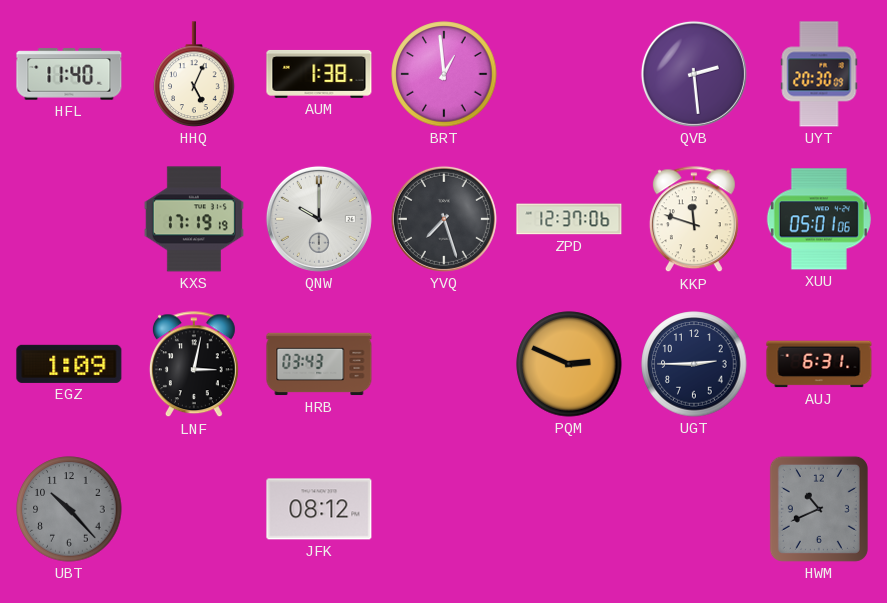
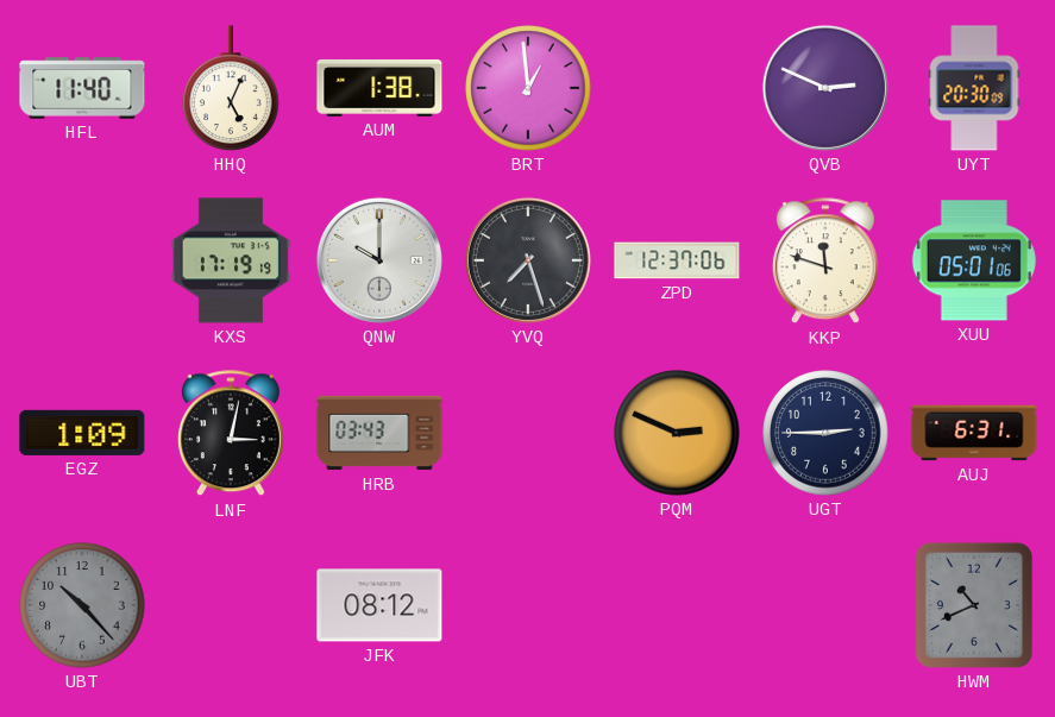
QVB: 2:29 -> 2:49
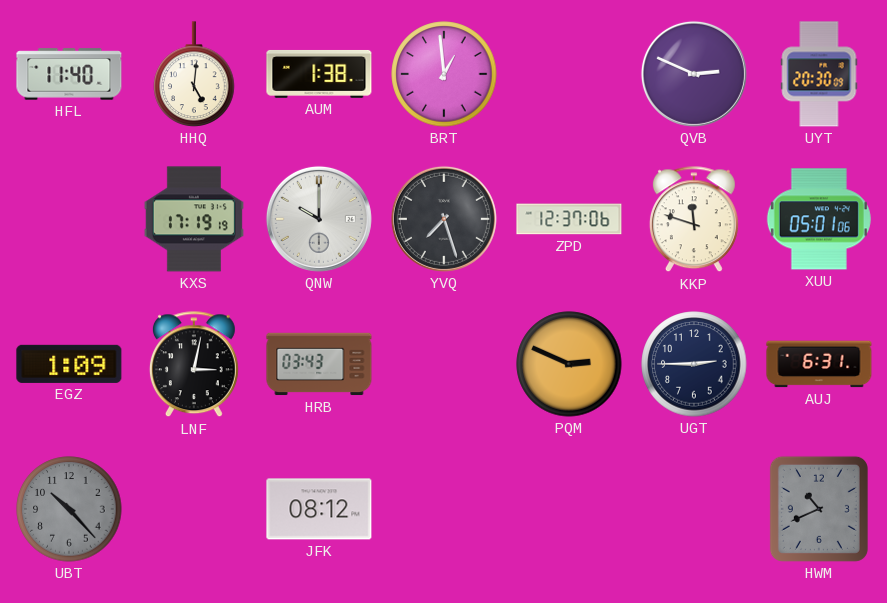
HHQ: 5:04 -> 5:01
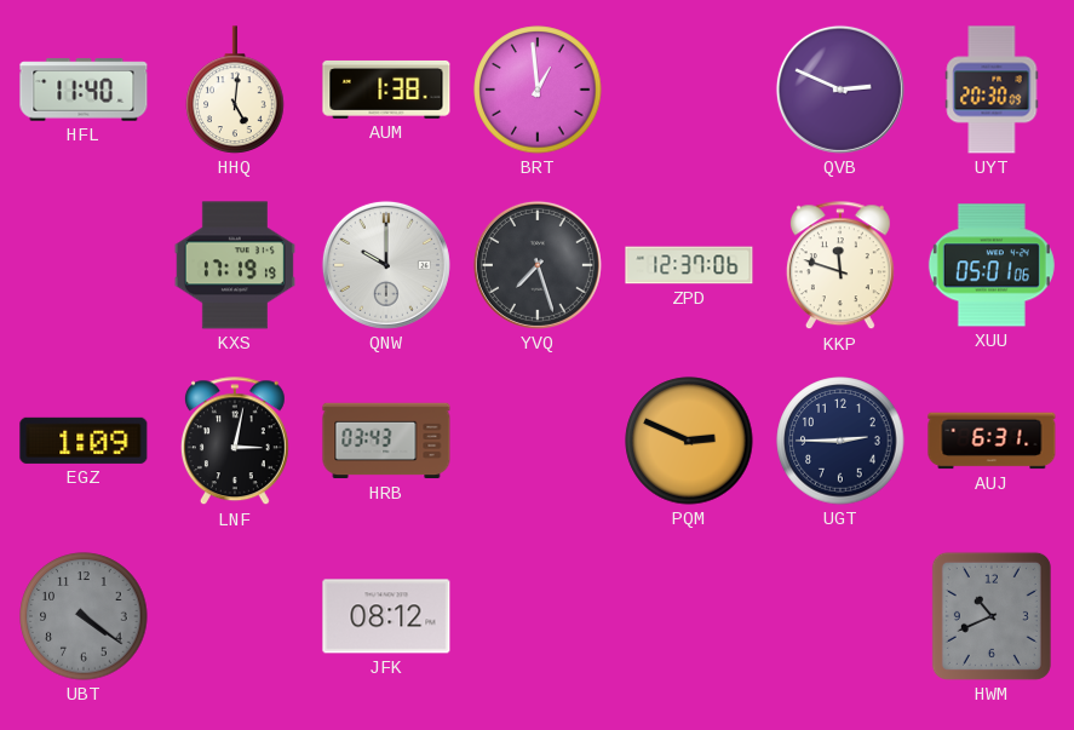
UBT: 10:23 -> 4:21
